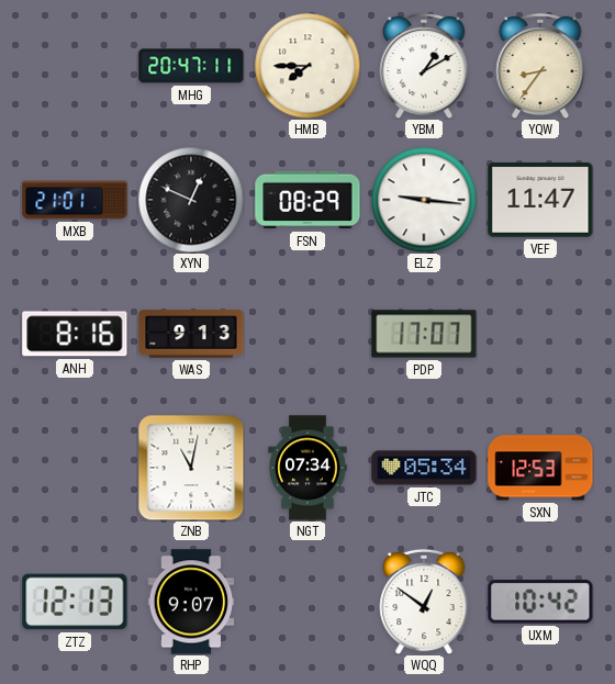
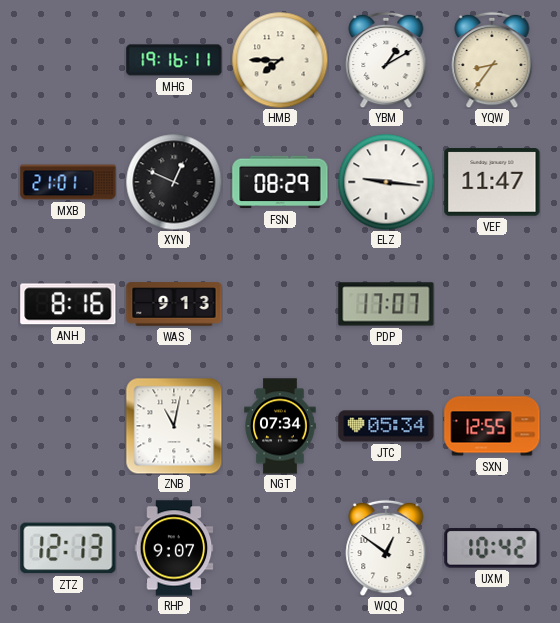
MHG: 20:47 -> 19:16
SXN: 12:53 -> 12:55
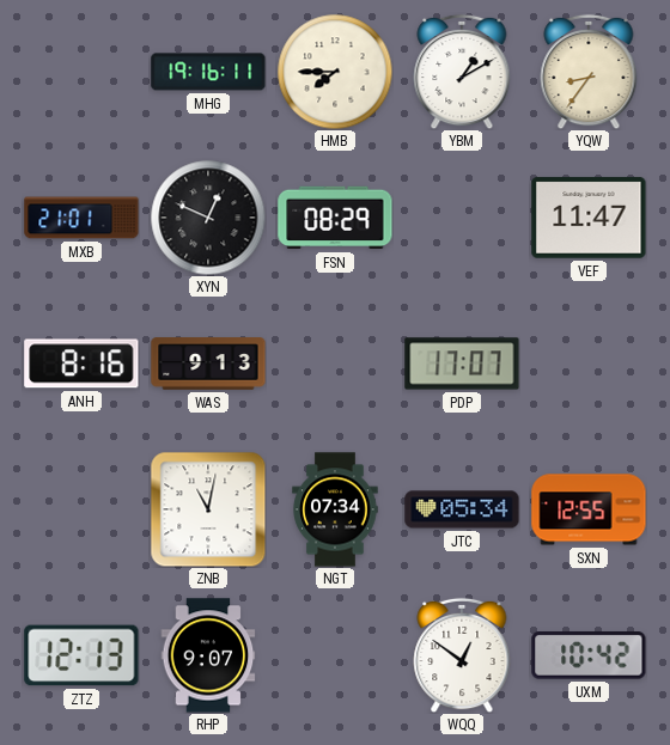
ELZ: 9:16 -> none
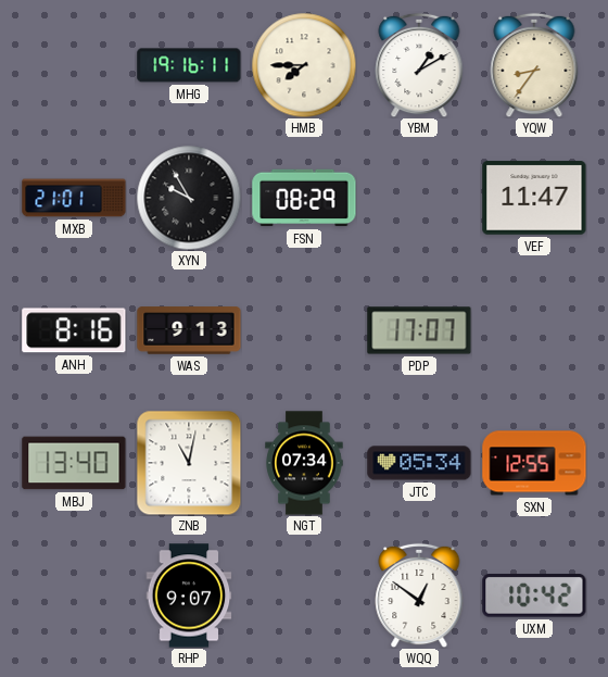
XYN: 12:49 -> 9:55
MBJ: none -> 13:40
ZTZ: 12:13 -> none
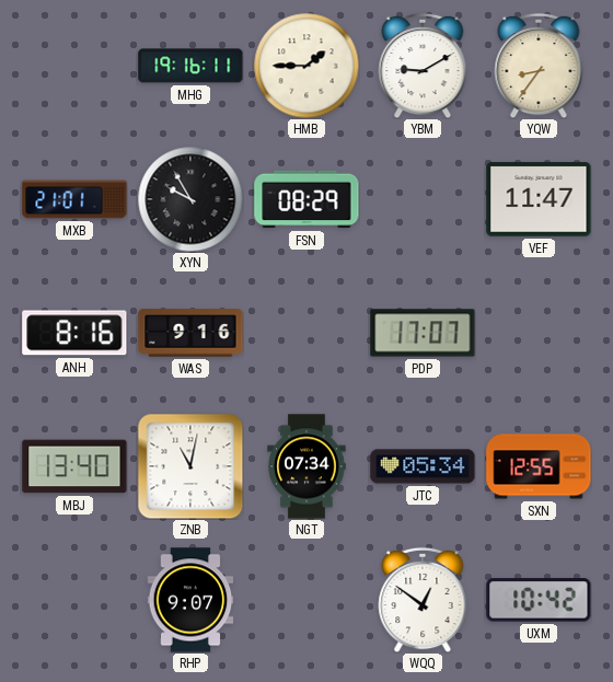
HMB: 7:45 -> 1:45
YBM: 1:10 -> 9:10
WAS: 9:13 -> 9:16
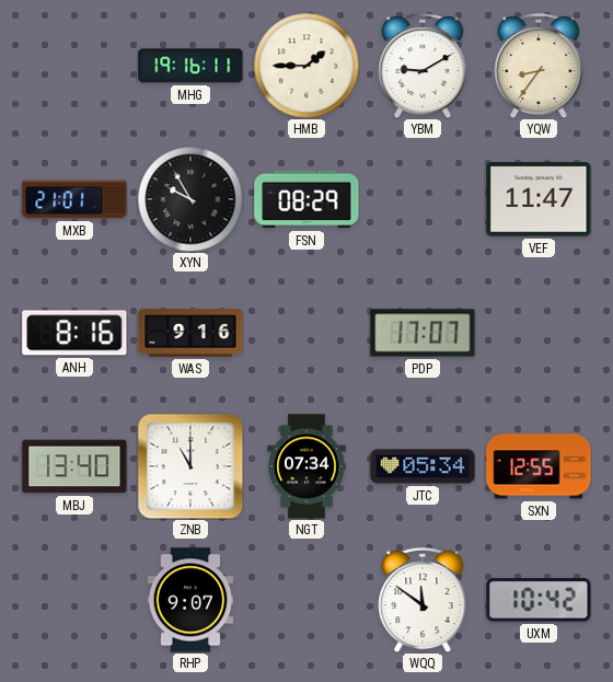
ZNB: 11:02 -> 11:00
WQQ: 12:51 -> 11:51
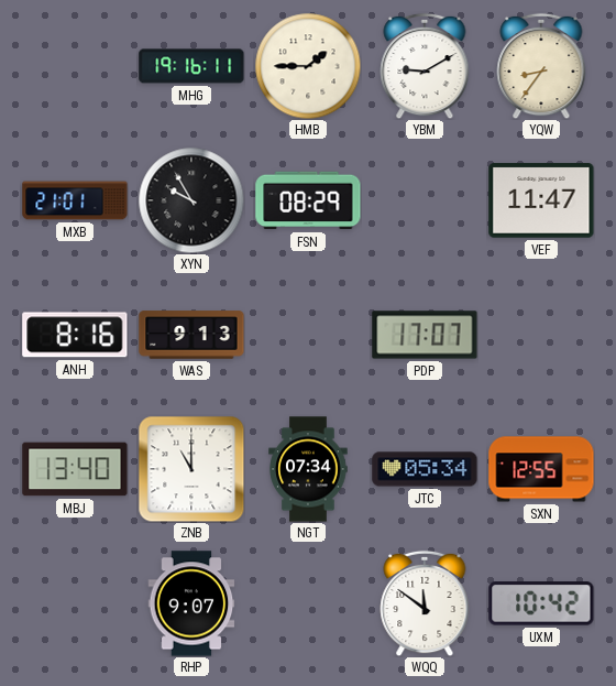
WAS: 9:16 -> 9:13
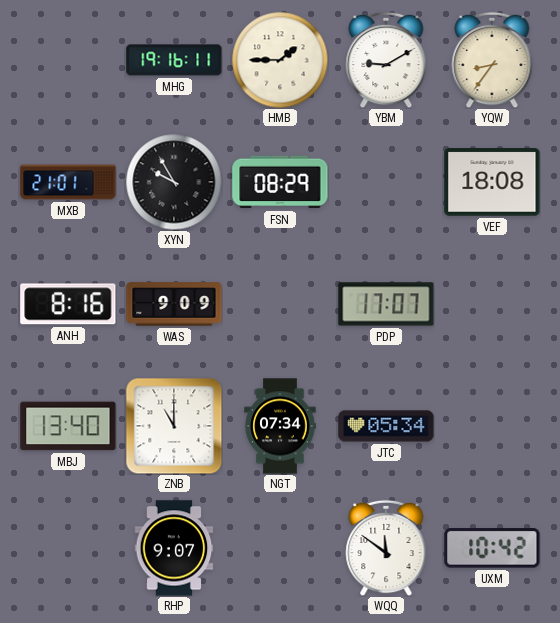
VEF: 11:47 -> 18:08
WAS: 9:13 -> 9:09
SXN: 12:55 -> none
